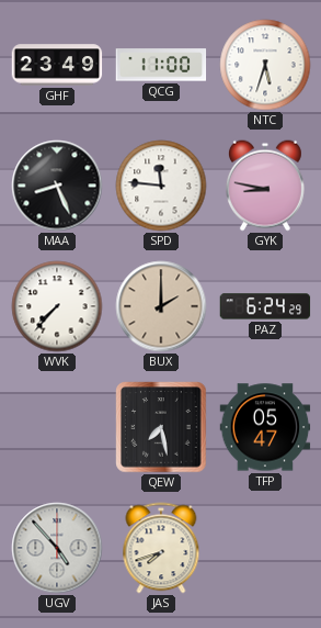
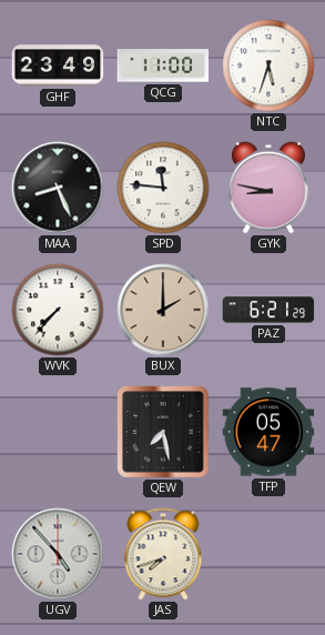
PAZ: 6:24 -> 6:21
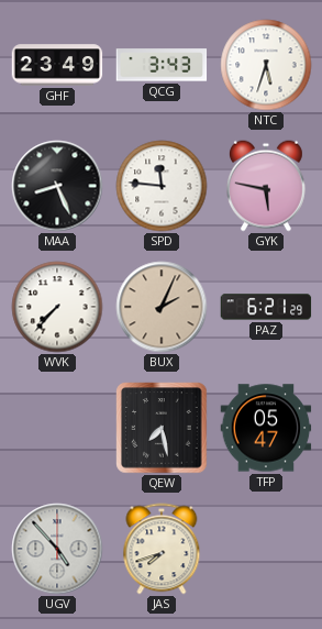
QCG: 11:00 -> 3:43
GYK: 8:47 -> 5:47
BUX: 2:00 -> 2:04
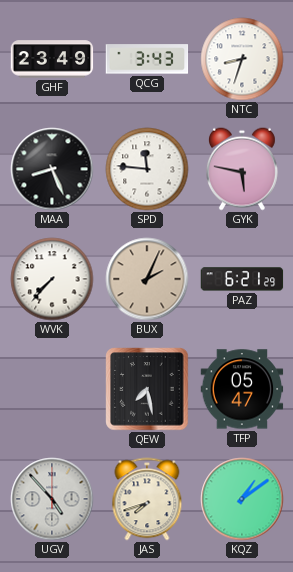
NTC: 5:33 -> 8:33
KQZ: none -> 1:09
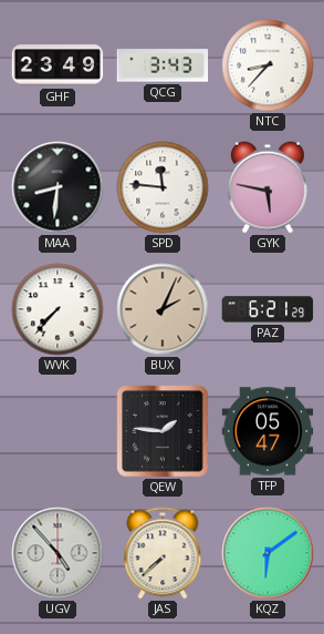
NTC: 8:33 -> 8:37
MAA: 8:26 -> 8:31
QEW: 7:28 -> 1:46
JAS: 7:42 -> 7:38
KQZ: 1:09 -> 6:09
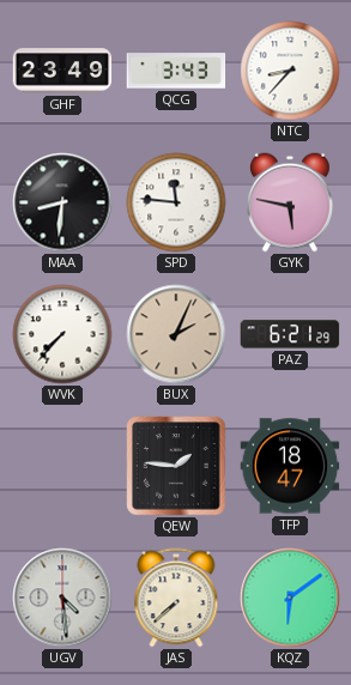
TFP: 05:47 -> 18:47
UGV: 4:53 -> 4:29
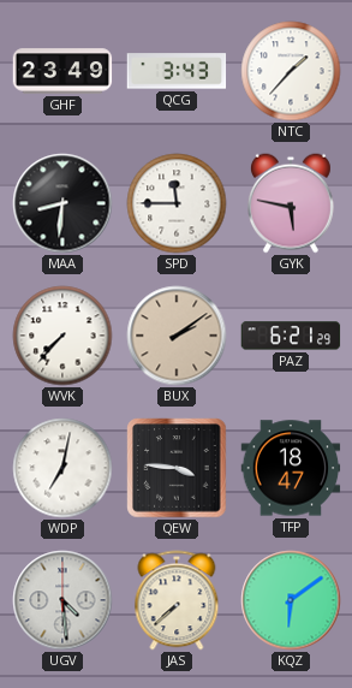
NTC: 8:37 -> 1:37
SPD: 11:46 -> 11:45
BUX: 2:04 -> 2:09
WDP: none -> 7:02
QEW: 1:46 -> 3:46
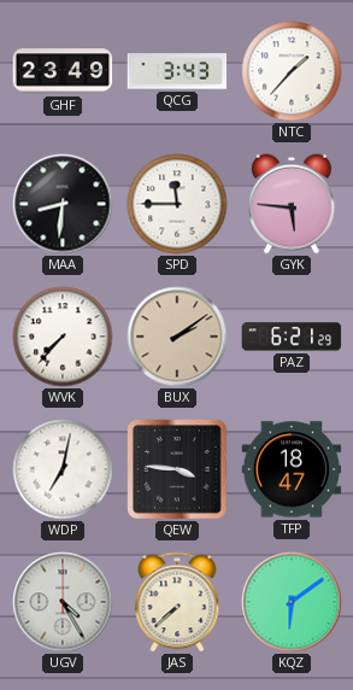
GYK: 5:47 -> 5:46
UGV: 4:29 -> 4:25
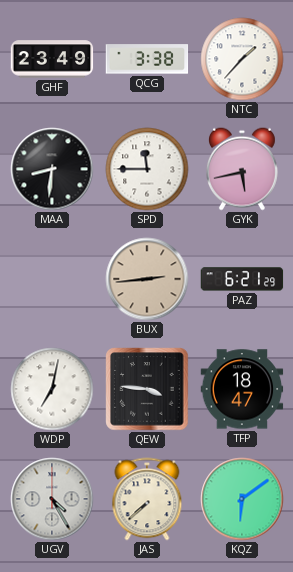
QCG: 3:43 -> 3:38
GYK: 5:46 -> 5:43
WVK: 7:37 -> none
BUX: 2:09 -> 2:44
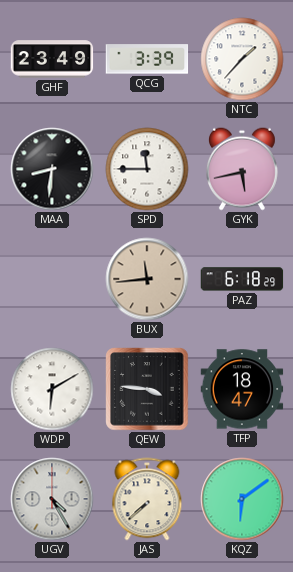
QCG: 3:38 -> 3:39
BUX: 2:44 -> 11:44
PAZ: 6:21 -> 6:18
WDP: 7:02 -> 6:10
